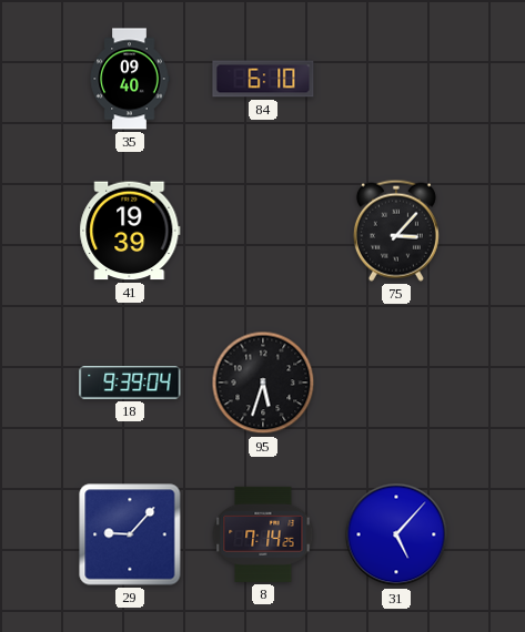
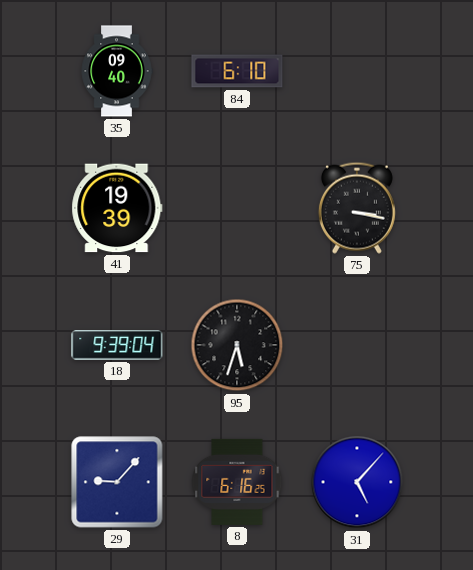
75: 3:07 -> 3:17
8: 7:14 -> 6:16
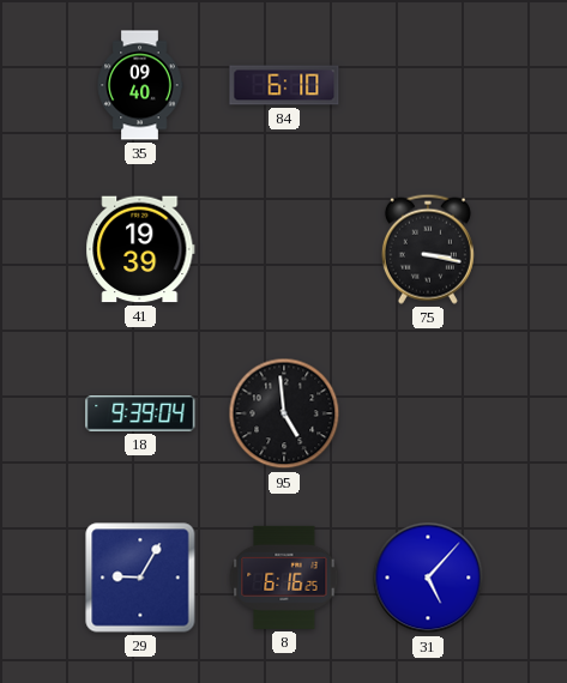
95: 5:33 -> 4:59
29: 9:07 -> 9:05
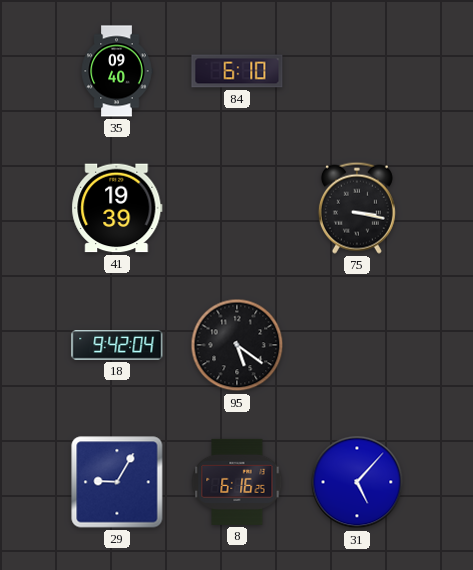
18: 9:39 -> 9:42
95: 4:59 -> 5:21
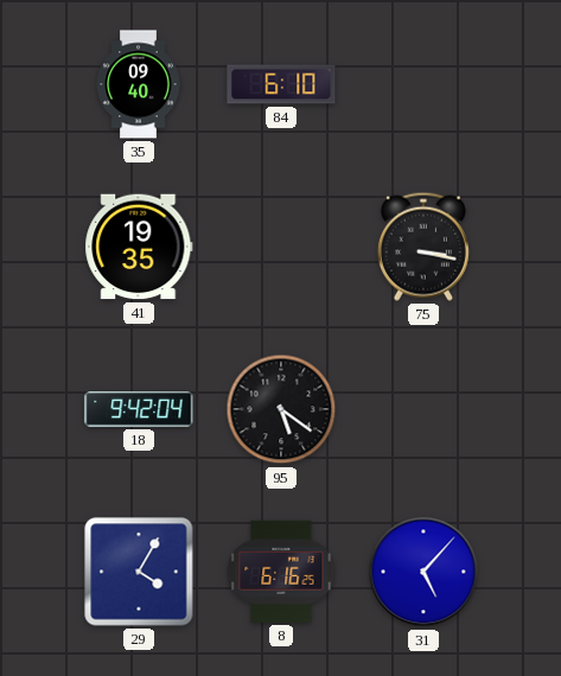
41: 19:39 -> 19:35
29: 9:05 -> 4:05
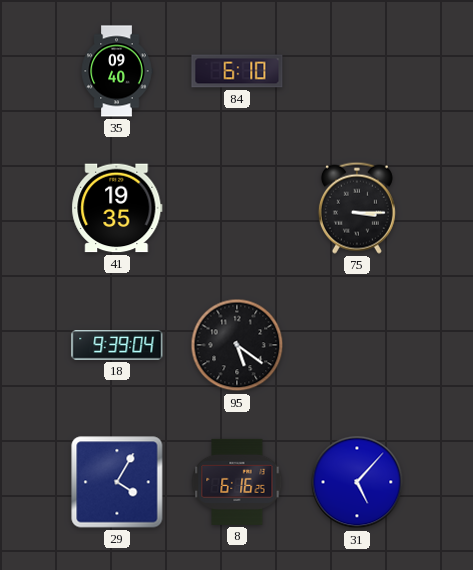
75: 3:17 -> 3:15
18: 9:42 -> 9:39
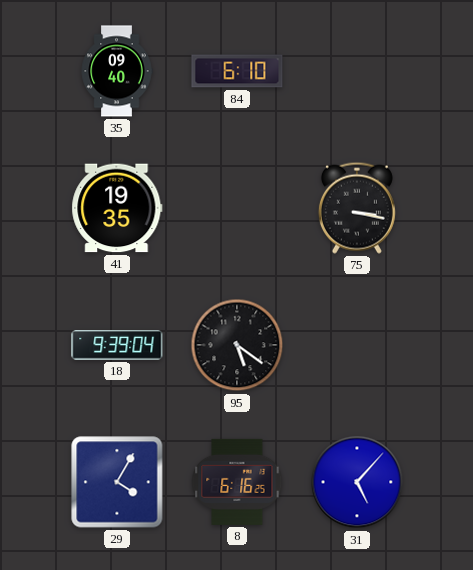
75: 3:15 -> 3:17
